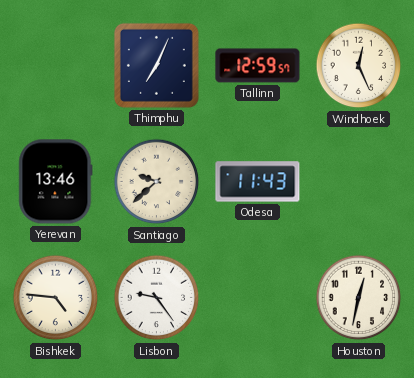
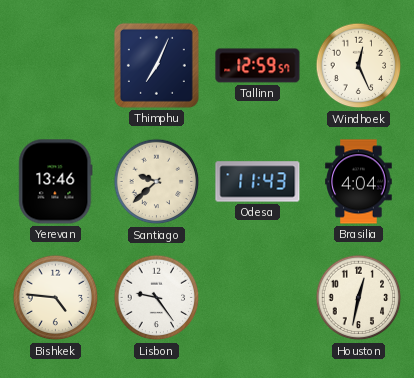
Brasilia: none -> 4:04
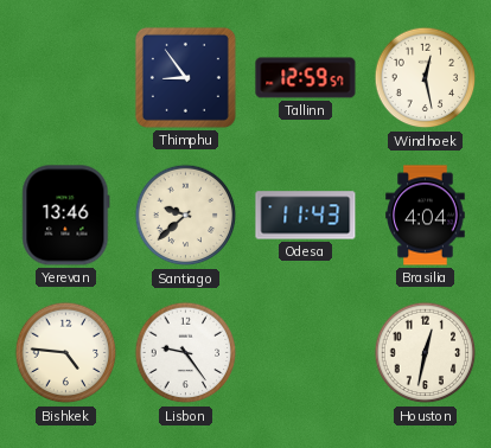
Thimphu: 7:04 -> 8:54
Windhoek: 12:26 -> 12:28
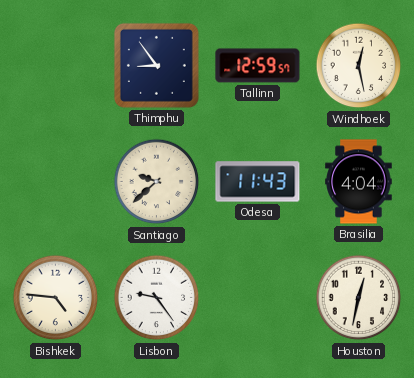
Yerevan: 13:46 -> none
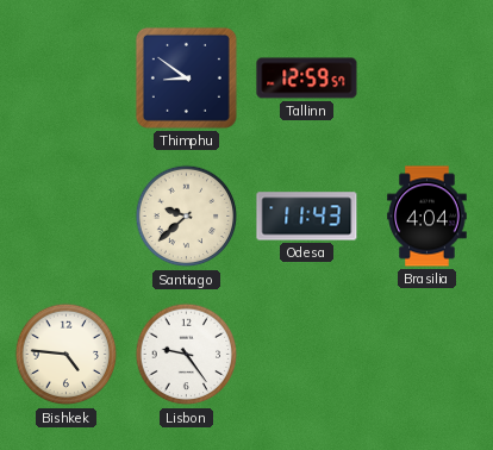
Thimphu: 8:54 -> 8:51
Windhoek: 12:28 -> none
Houston: 12:32 -> none
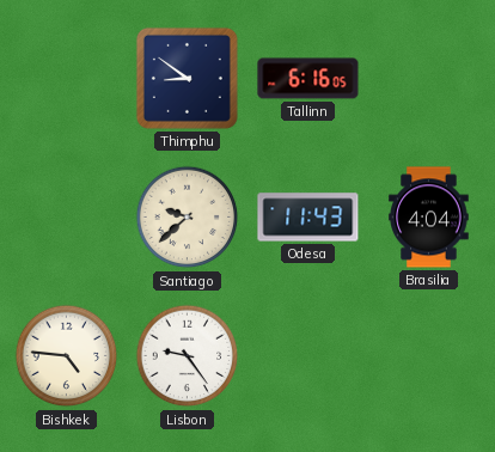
Tallinn: 12:59 -> 6:16
